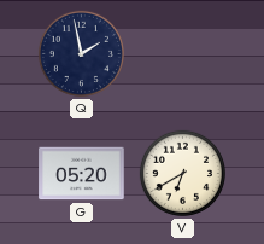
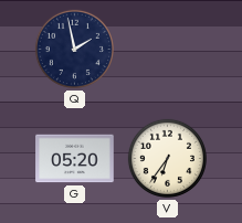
V: 6:40 -> 6:36
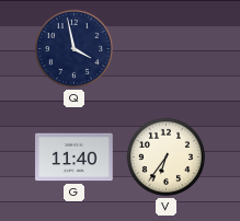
Q: 1:58 -> 3:58
G: 05:20 -> 11:40
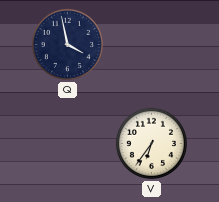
G: 11:40 -> none
